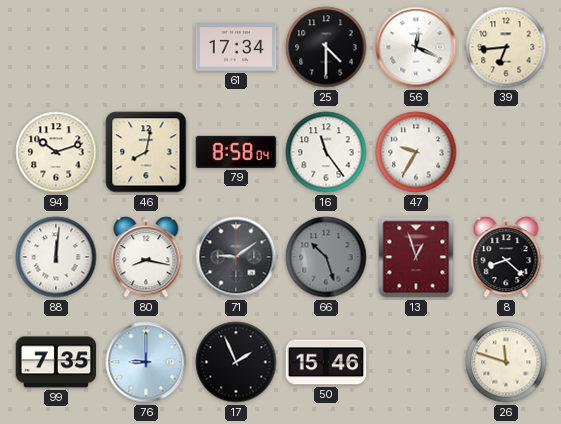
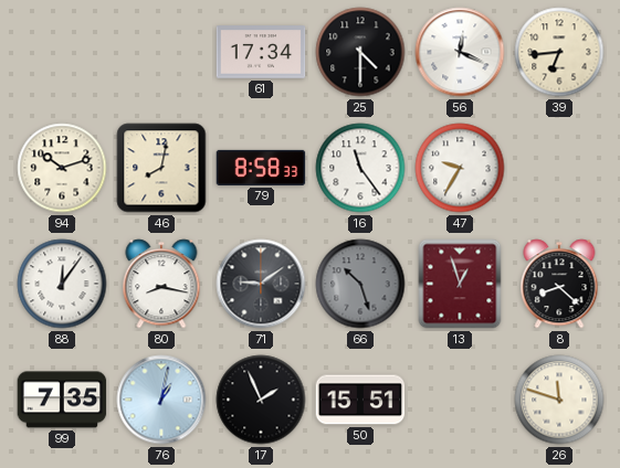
79: 8:58:04 -> 8:58:33
88: 12:01 -> 12:06
76: 9:00 -> 1:02
50: 15:46 -> 15:51
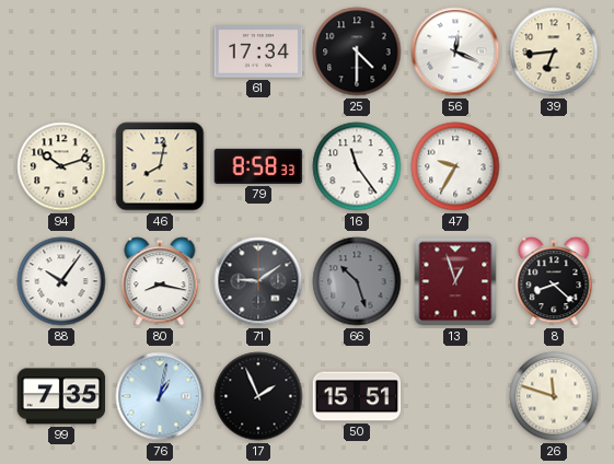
88: 12:06 -> 10:06
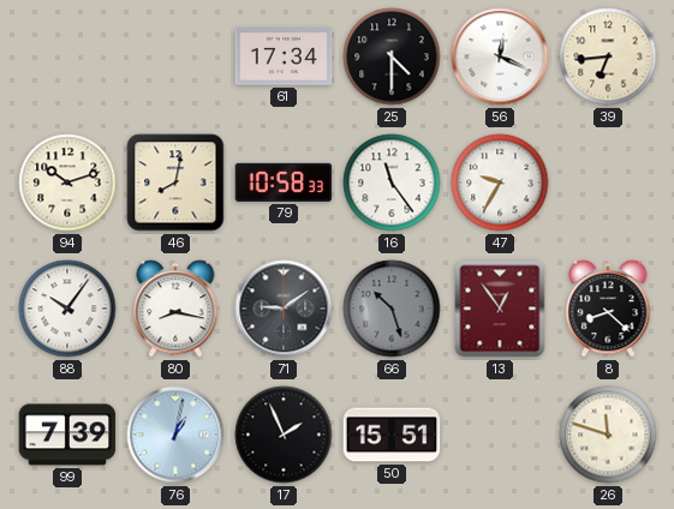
79: 8:58 -> 10:58
13: 12:57 -> 12:54
99: 7:35 -> 7:39
